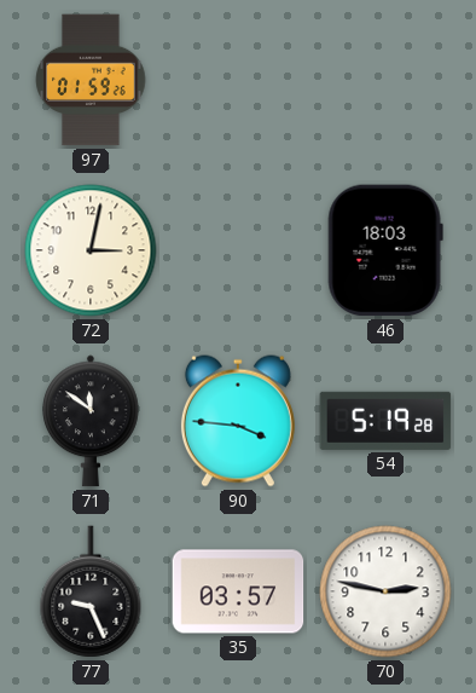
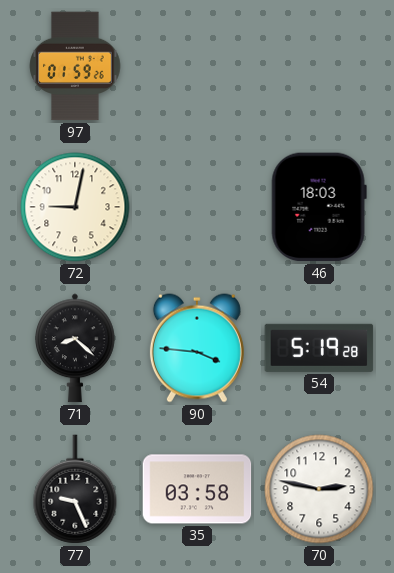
72: 3:02 -> 9:02
71: 11:51 -> 8:22
35: 03:57 -> 03:58
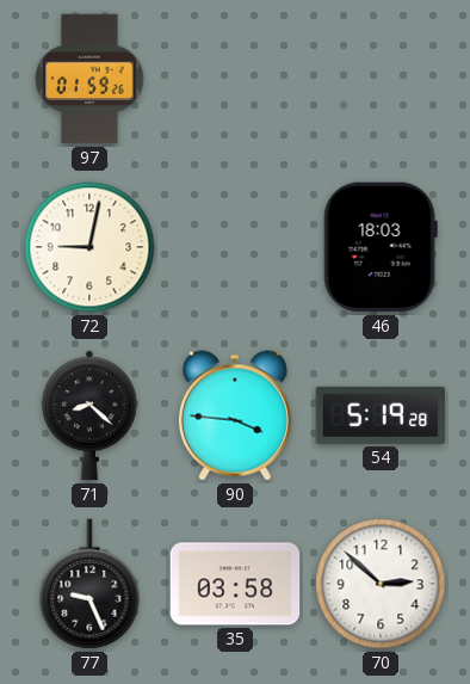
70: 2:47 -> 2:52
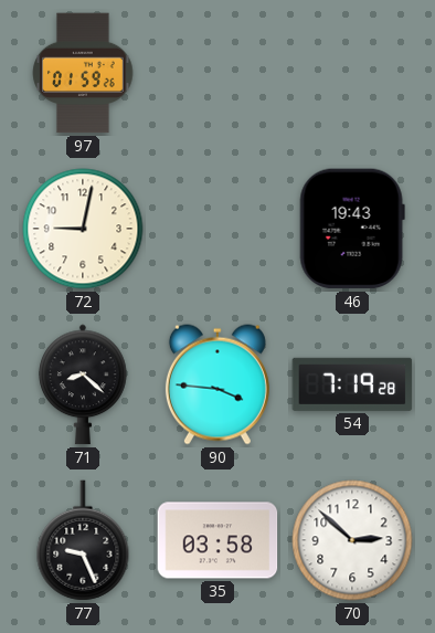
46: 18:03 -> 19:43
54: 5:19 -> 7:19
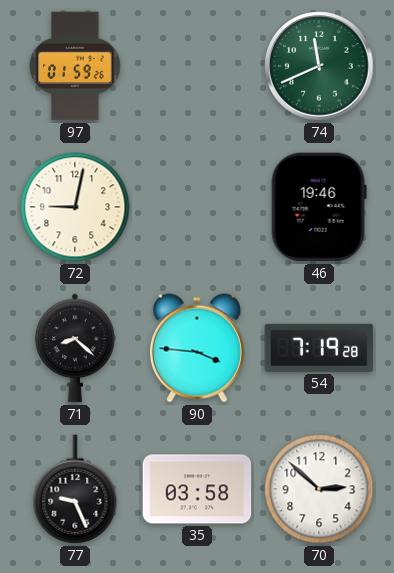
74: none -> 11:41
46: 19:43 -> 19:46
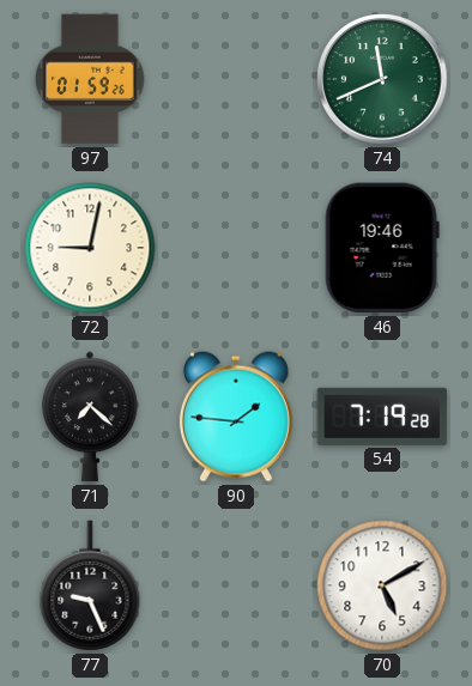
71: 8:22 -> 7:22
90: 3:46 -> 1:46
35: 03:58 -> none
70: 2:52 -> 5:10
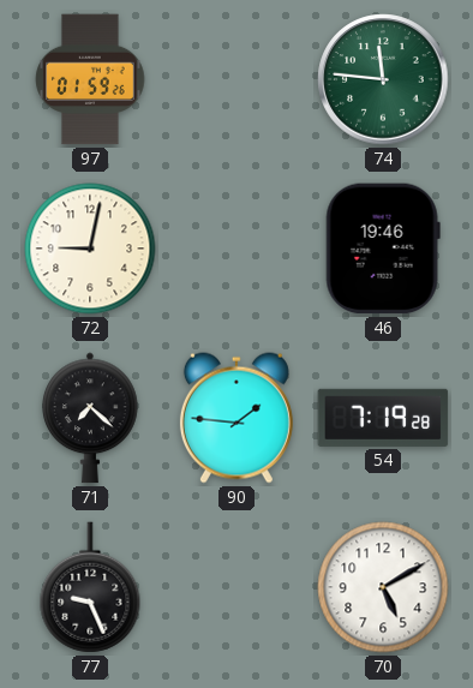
74: 11:41 -> 11:46
